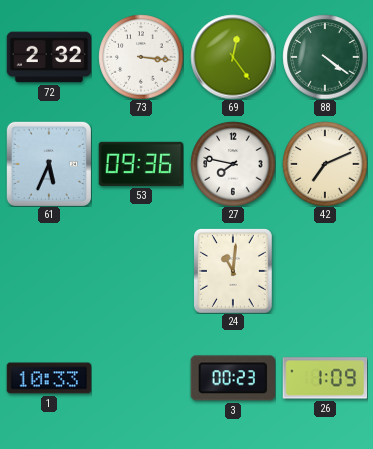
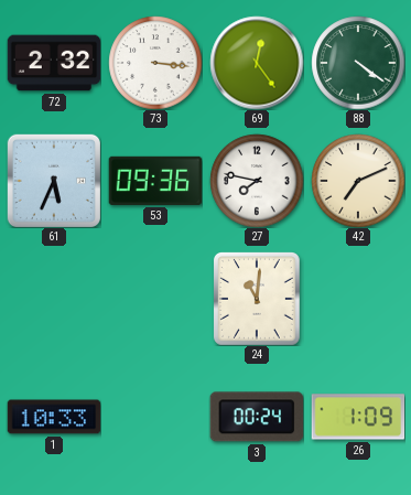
3: 00:23 -> 00:24
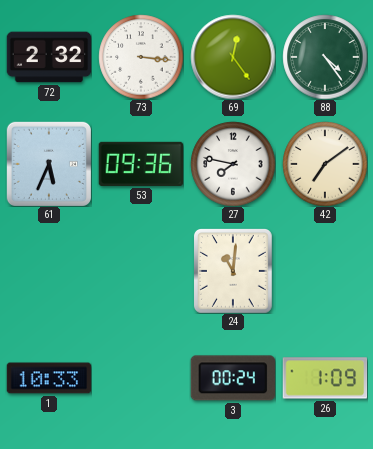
88: 4:21 -> 4:24
42: 7:11 -> 7:09
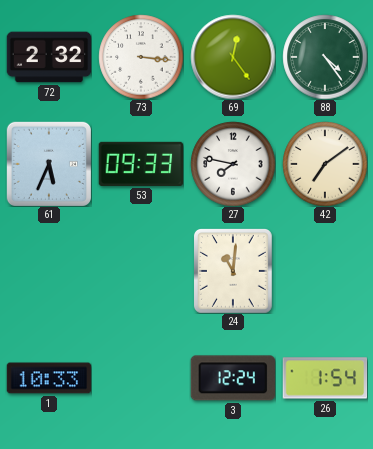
53: 09:36 -> 09:33
3: 00:24 -> 12:24
26: 1:09 -> 1:54
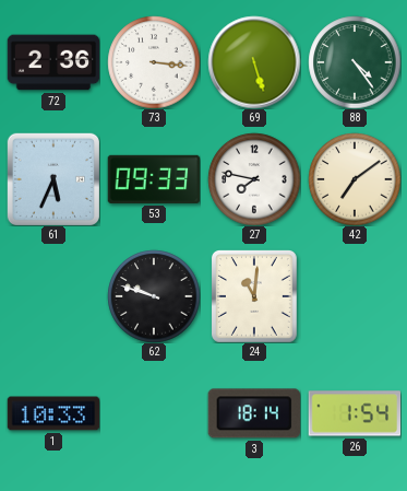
72: 2:32 -> 2:36
69: 12:24 -> 5:27
62: none -> 9:48
3: 12:24 -> 18:14
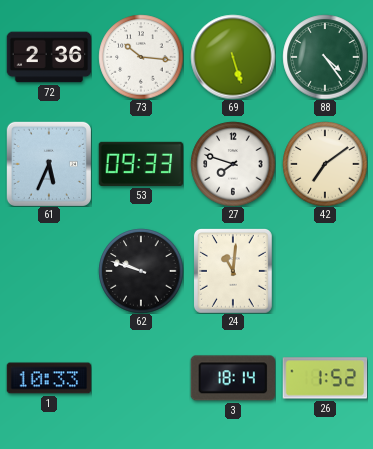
73: 3:16 -> 10:16
27: 7:47 -> 7:48
26: 1:54 -> 1:52
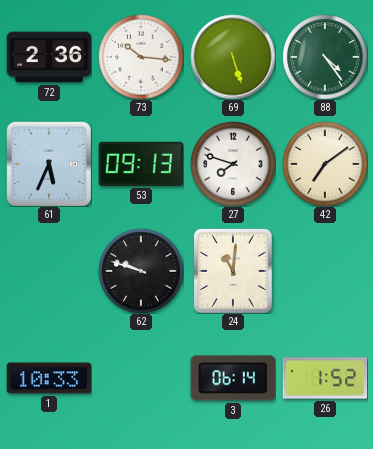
53: 09:33 -> 09:13
3: 18:14 -> 06:14
